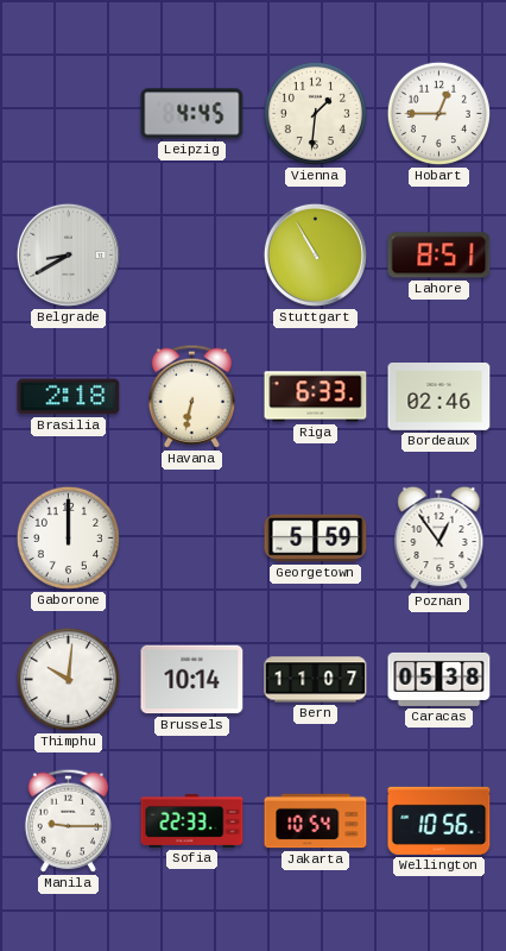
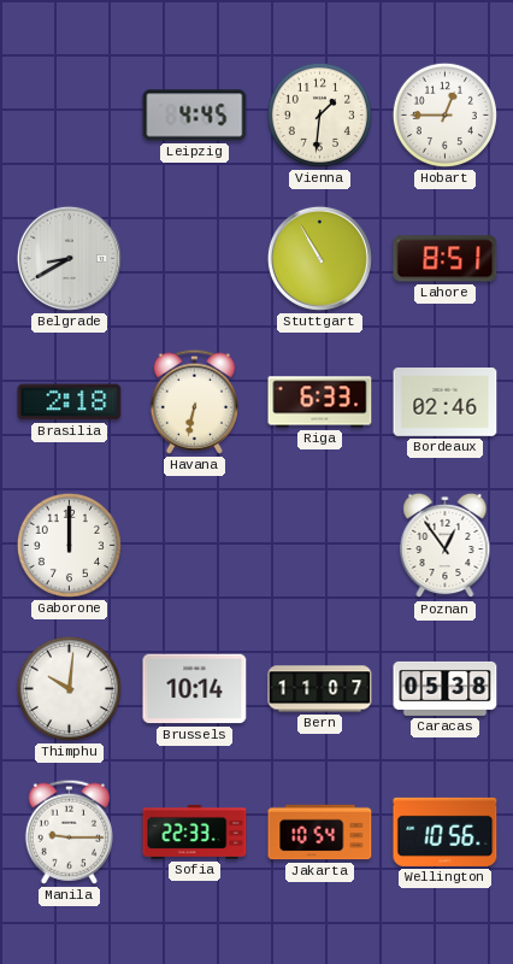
Georgetown: 5:59 -> none
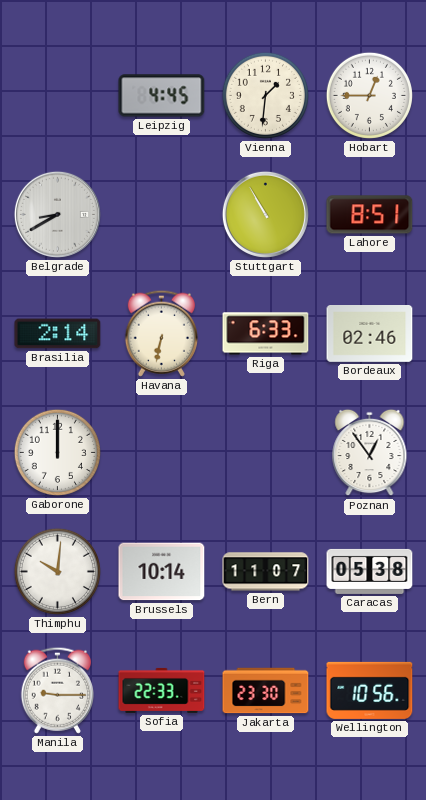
Brasilia: 2:18 -> 2:14
Jakarta: 10:54 -> 23:30
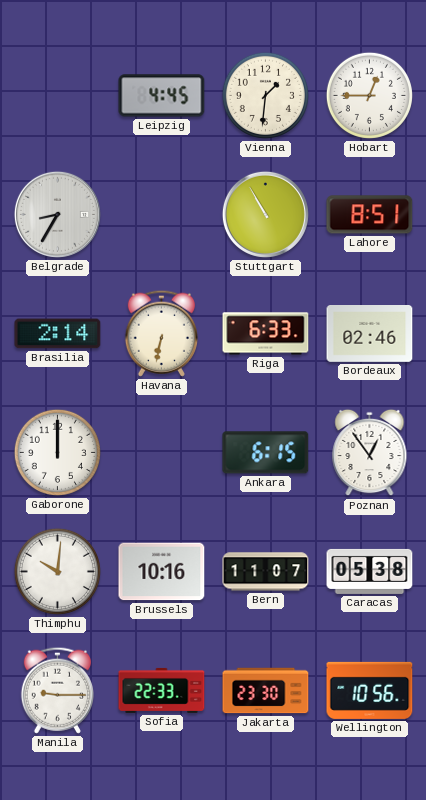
Belgrade: 8:40 -> 8:35
Ankara: none -> 6:15
Brussels: 10:14 -> 10:16
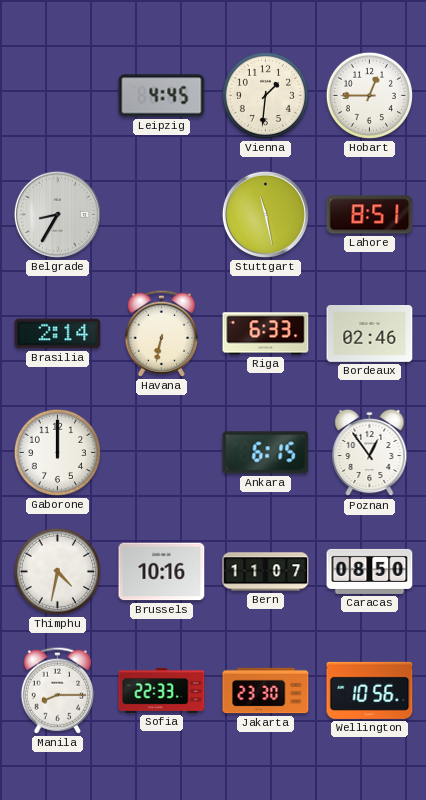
Stuttgart: 10:55 -> 11:28
Thimphu: 10:01 -> 4:32
Caracas: 05:38 -> 08:50
Manila: 9:15 -> 8:15
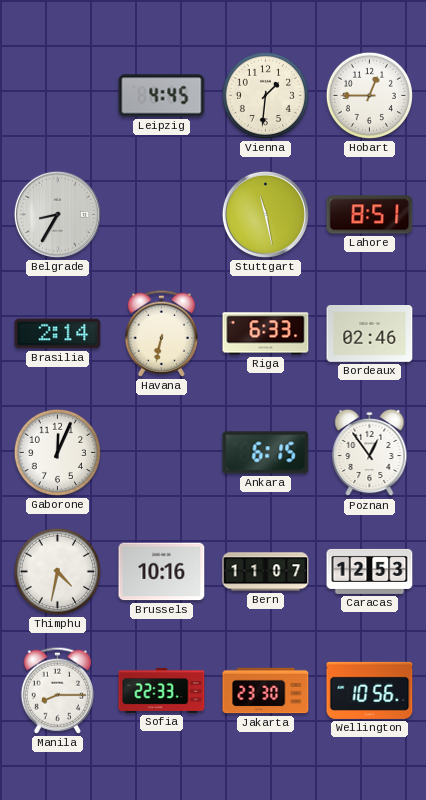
Gaborone: 12:00 -> 12:04
Caracas: 08:50 -> 12:53
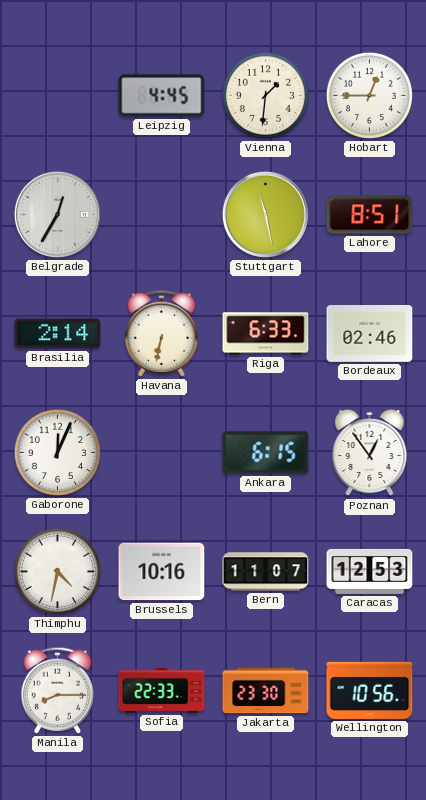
Belgrade: 8:35 -> 12:35
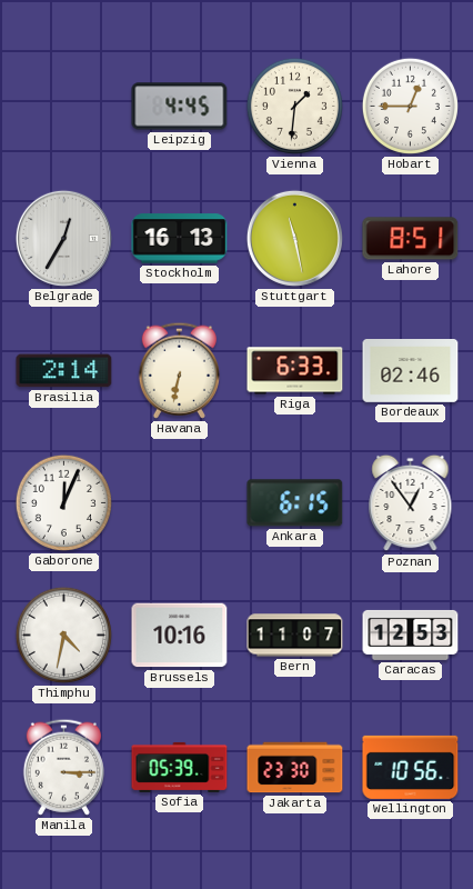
Stockholm: none -> 16:13
Manila: 8:15 -> 3:15
Sofia: 22:33 -> 05:39
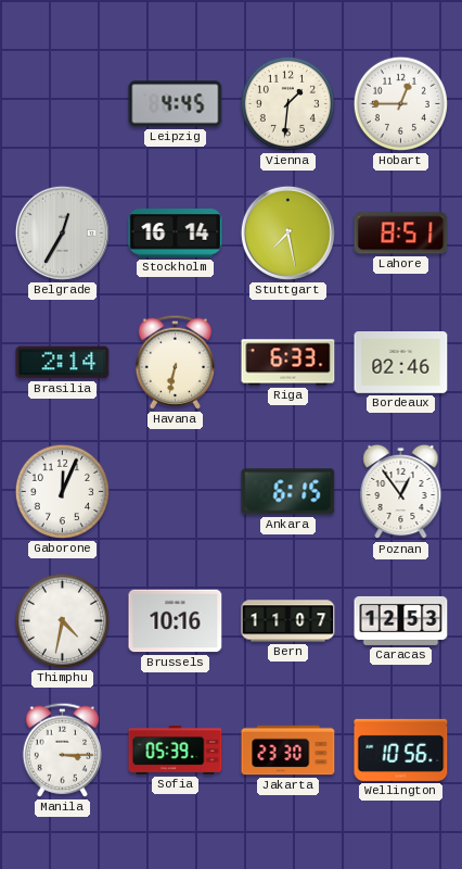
Stockholm: 16:13 -> 16:14
Stuttgart: 11:28 -> 7:28
